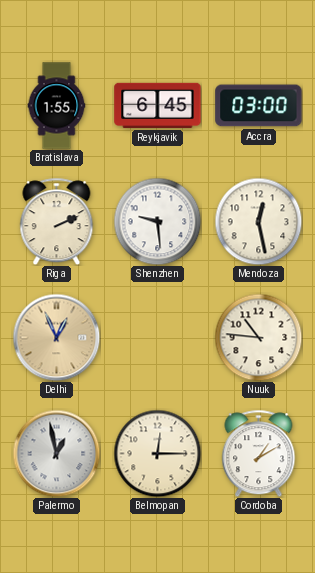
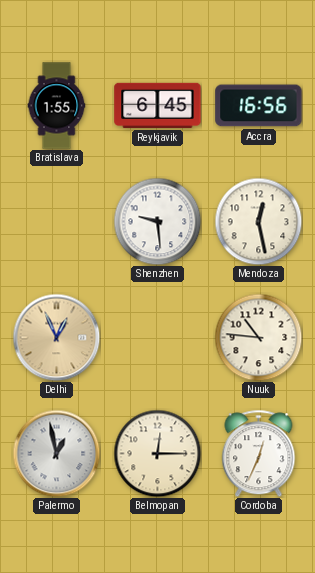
Accra: 03:00 -> 16:56
Riga: 2:11 -> none
Cordoba: 1:10 -> 12:34
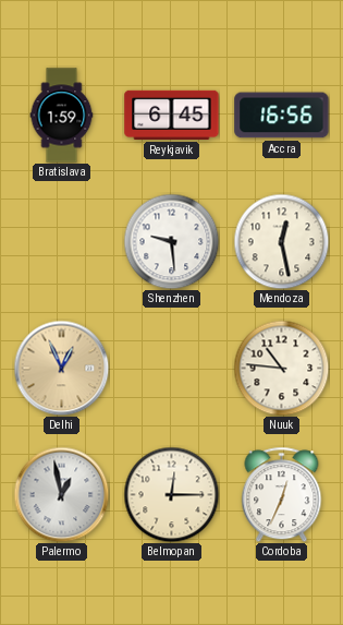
Bratislava: 1:55 -> 1:59
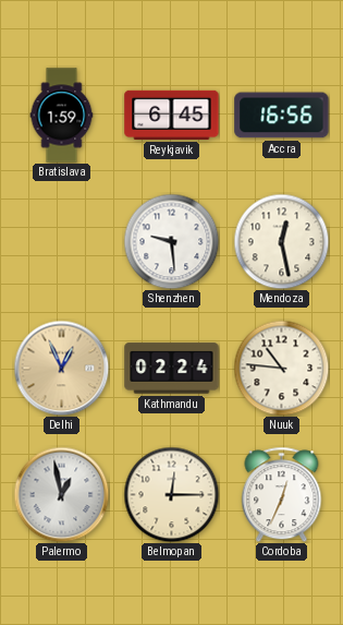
Kathmandu: none -> 02:24
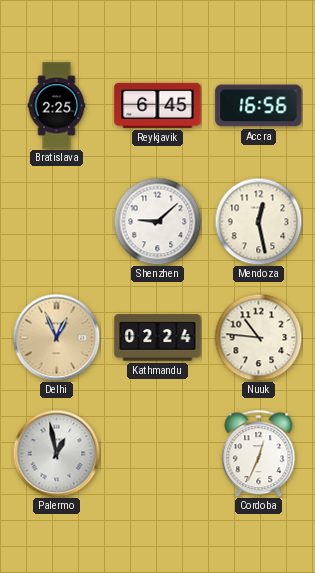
Bratislava: 1:59 -> 2:25
Shenzhen: 9:29 -> 9:08
Belmopan: 12:15 -> none
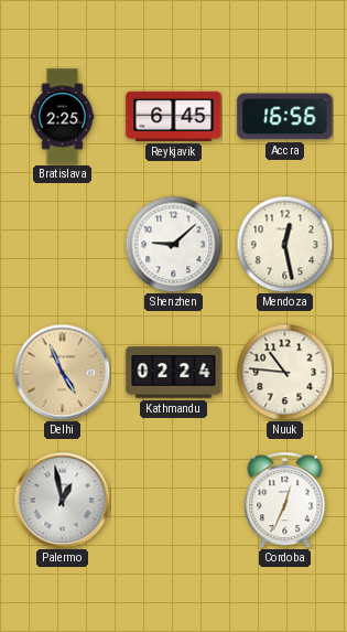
Delhi: 12:56 -> 4:56
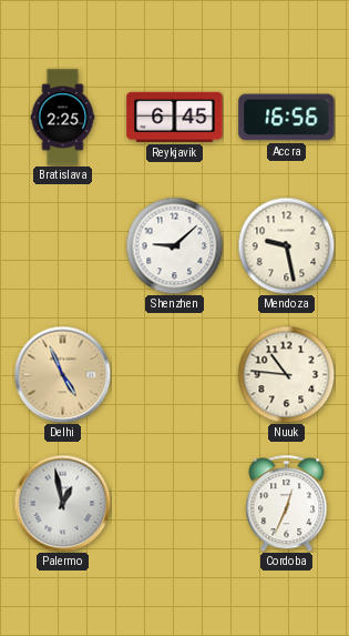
Mendoza: 12:28 -> 9:28
Kathmandu: 02:24 -> none
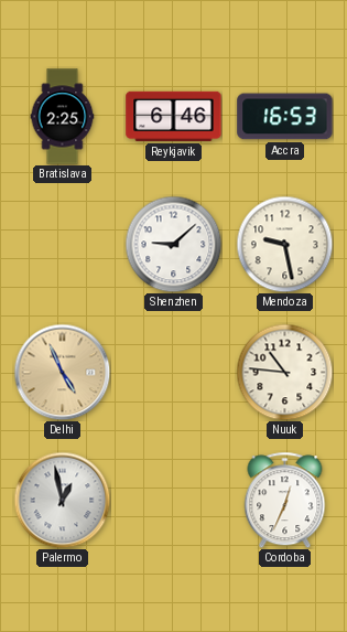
Reykjavik: 6:45 -> 6:46
Accra: 16:56 -> 16:53
